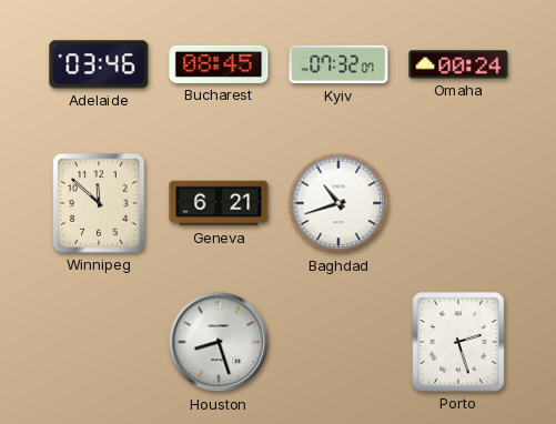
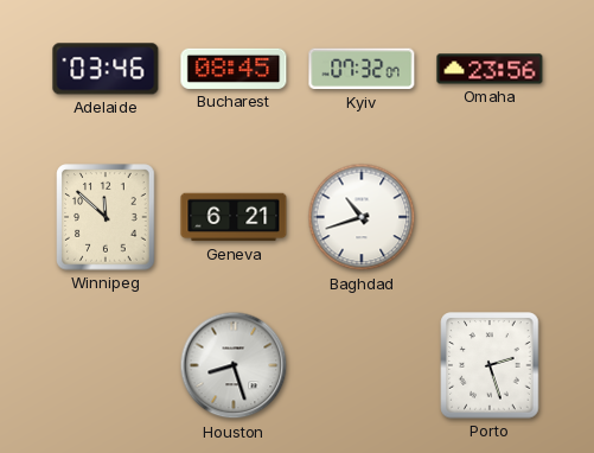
Omaha: 00:24 -> 23:56
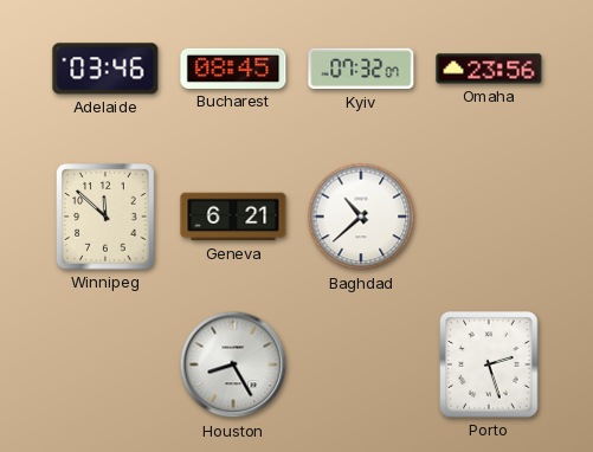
Baghdad: 10:42 -> 10:38
Houston: 8:27 -> 8:25
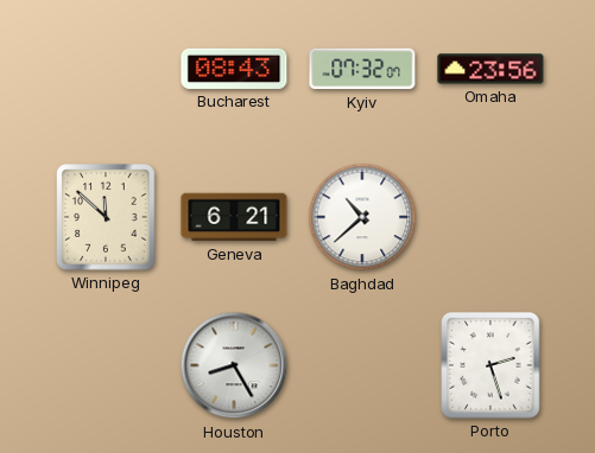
Adelaide: 03:46 -> none
Bucharest: 08:45 -> 08:43
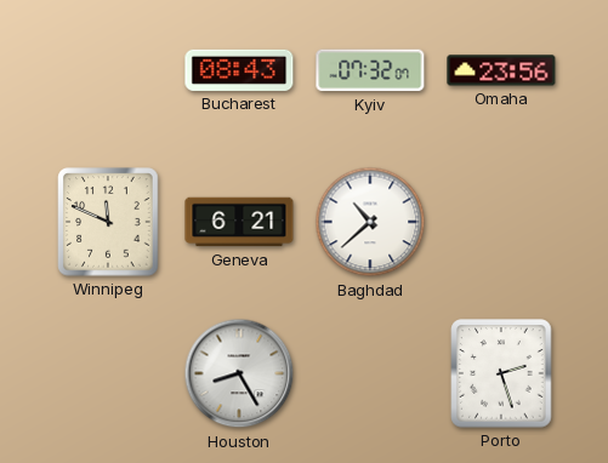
Winnipeg: 11:52 -> 11:49
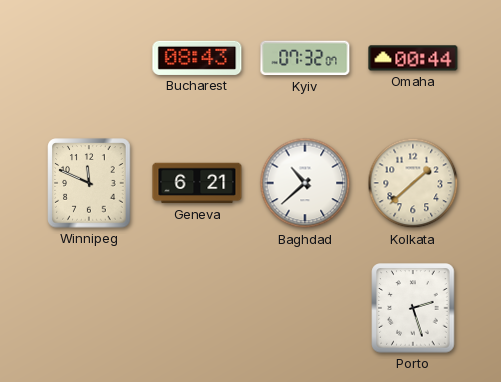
Omaha: 23:56 -> 00:44
Kolkata: none -> 1:38
Houston: 8:25 -> none
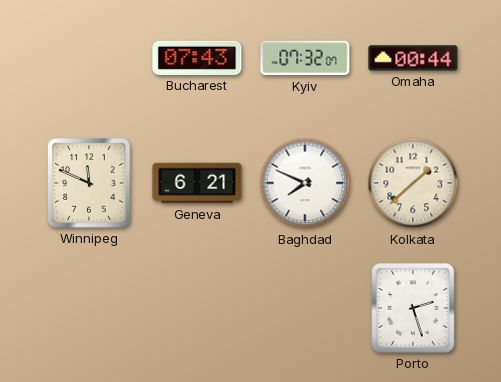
Bucharest: 08:43 -> 07:43
Baghdad: 10:38 -> 7:49
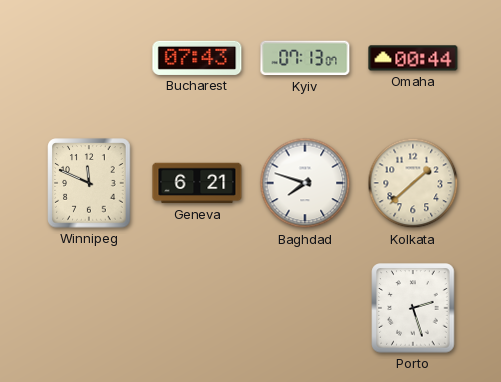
Kyiv: 07:32 -> 07:13
Baghdad: 7:49 -> 7:48
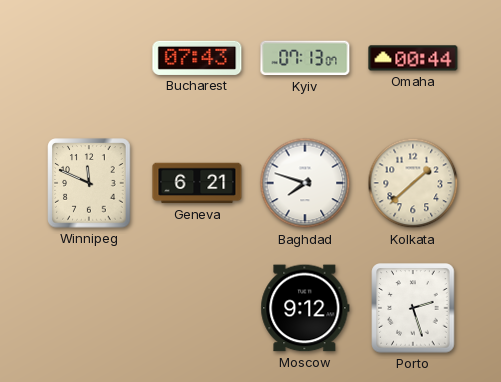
Moscow: none -> 9:12
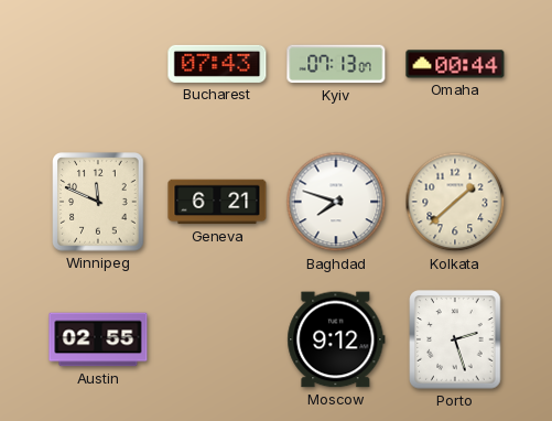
Austin: none -> 02:55
